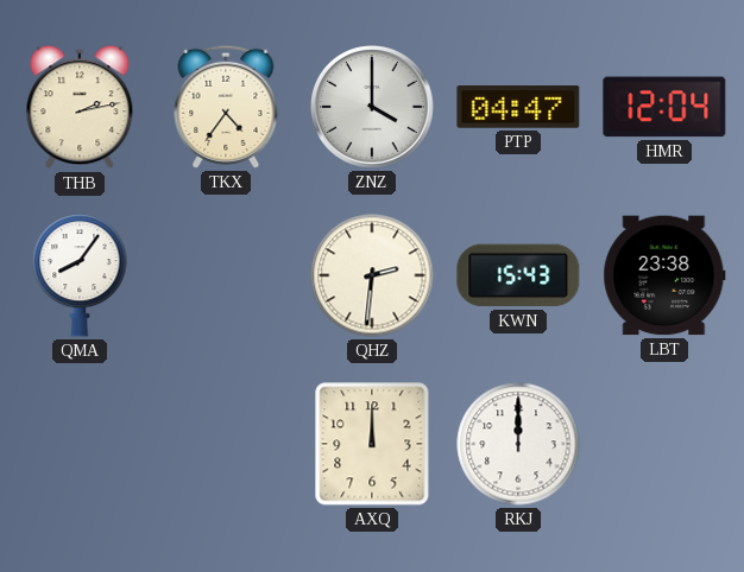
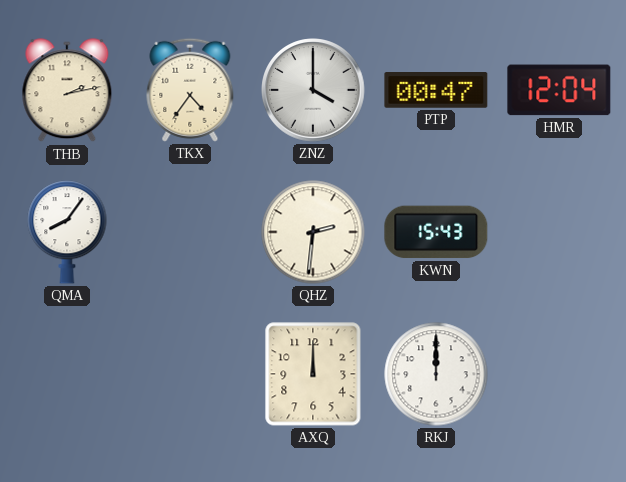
PTP: 04:47 -> 00:47
LBT: 23:38 -> none
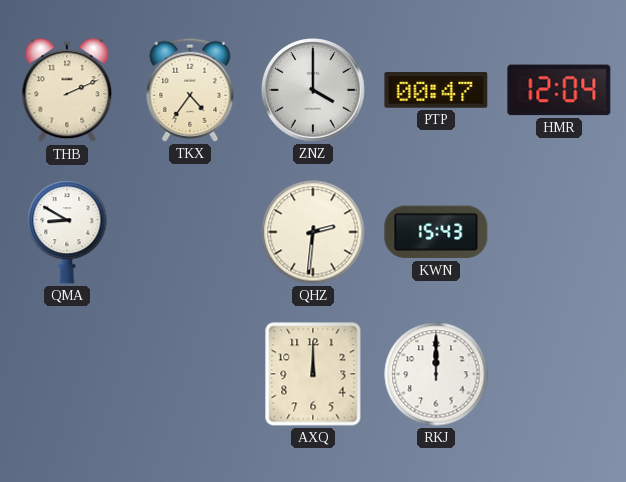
THB: 2:13 -> 2:11
QMA: 8:06 -> 8:50
